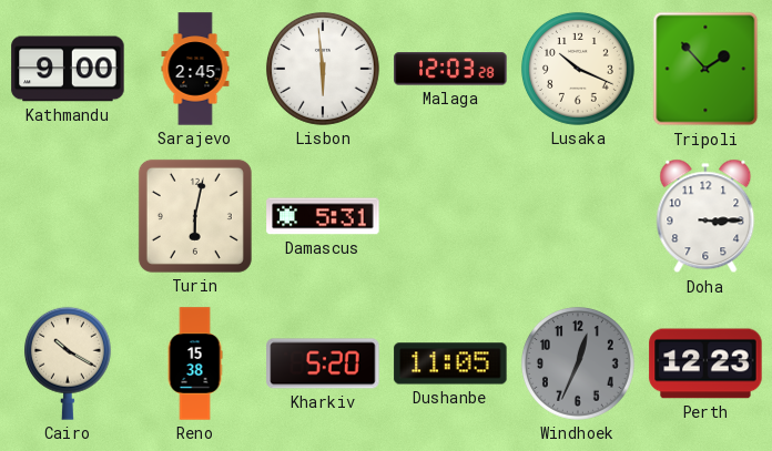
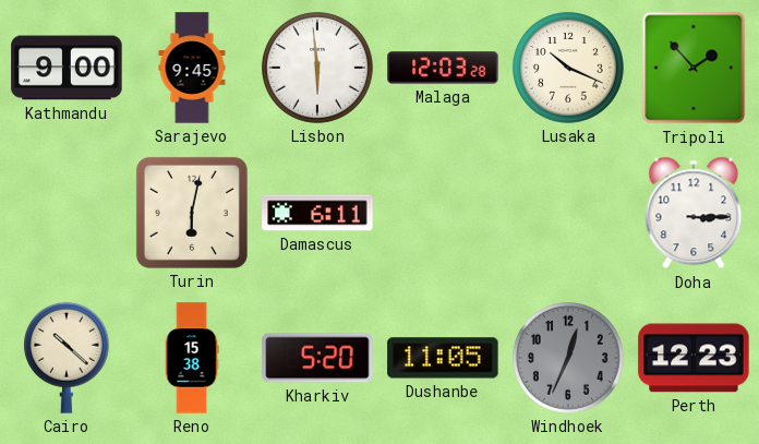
Sarajevo: 2:45 -> 9:45
Damascus: 5:31 -> 6:11
Cairo: 10:20 -> 10:22
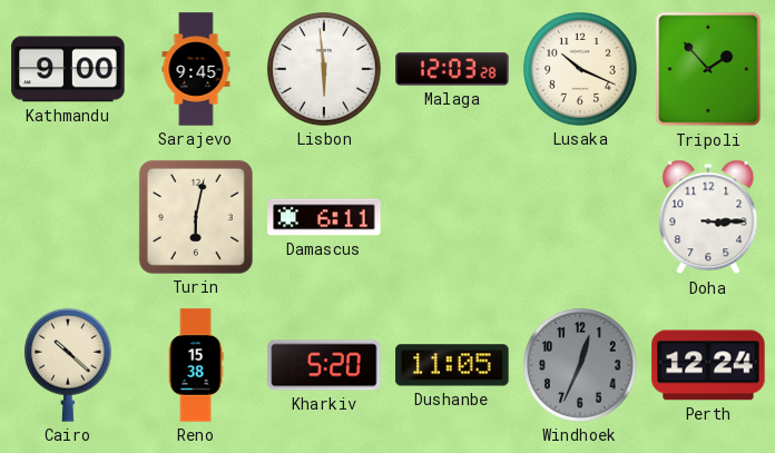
Perth: 12:23 -> 12:24
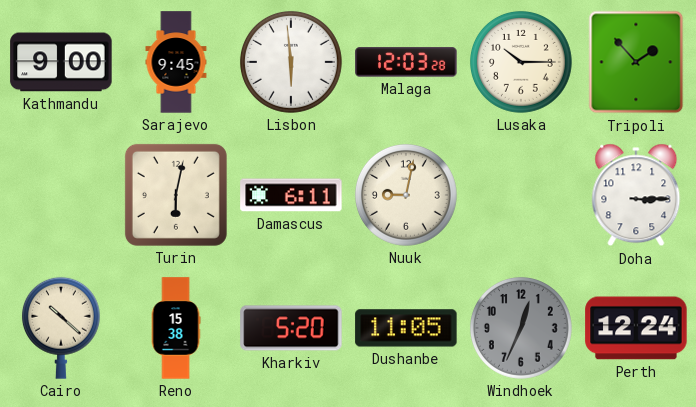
Lusaka: 10:19 -> 10:15
Nuuk: none -> 9:02
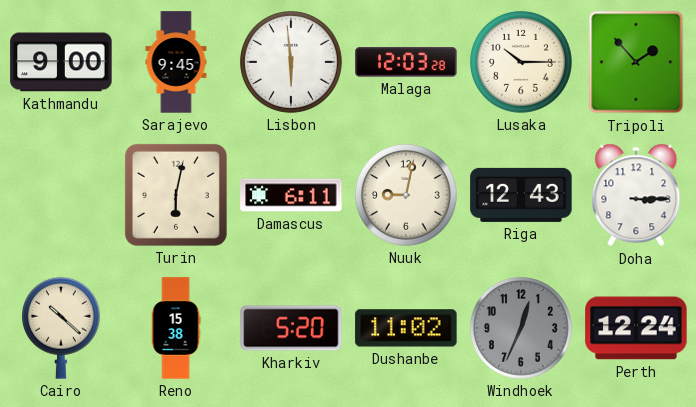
Riga: none -> 12:43
Dushanbe: 11:05 -> 11:02
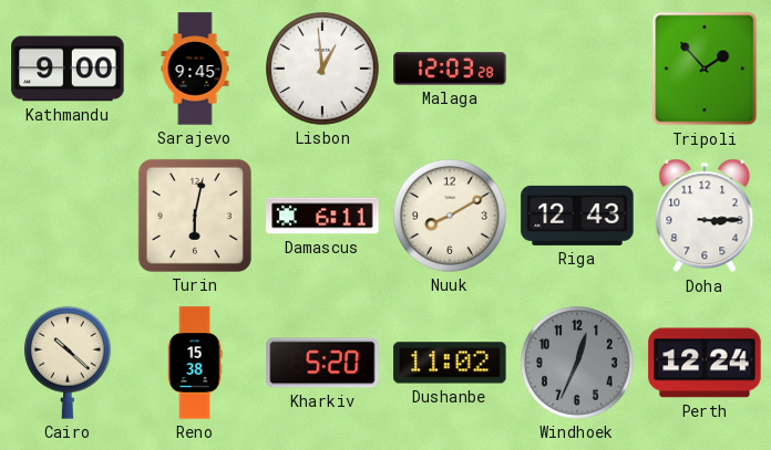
Lisbon: 5:59 -> 12:59
Lusaka: 10:15 -> none
Nuuk: 9:02 -> 8:10
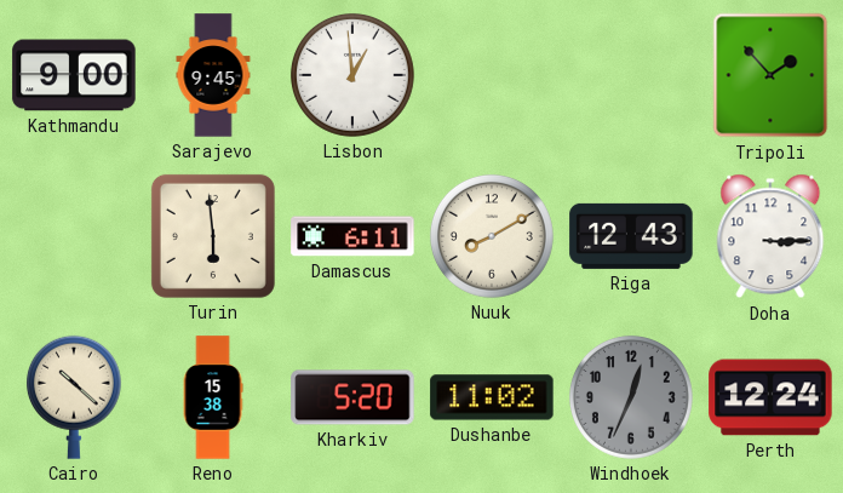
Malaga: 12:03 -> none
Turin: 6:02 -> 5:59
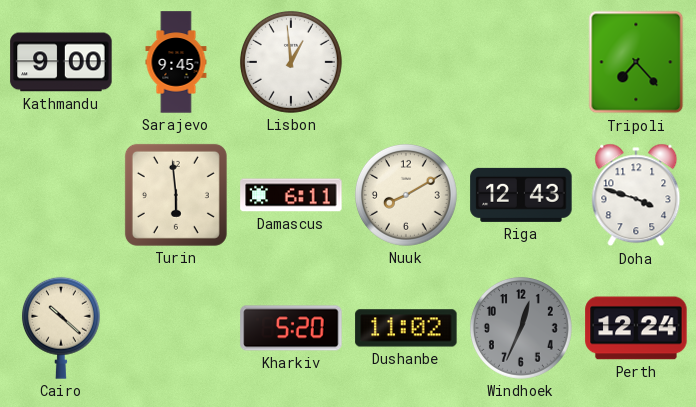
Tripoli: 1:53 -> 7:23
Doha: 3:15 -> 3:48
Reno: 15:38 -> none
